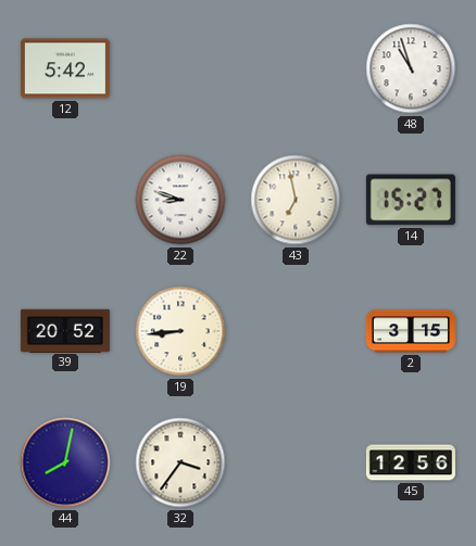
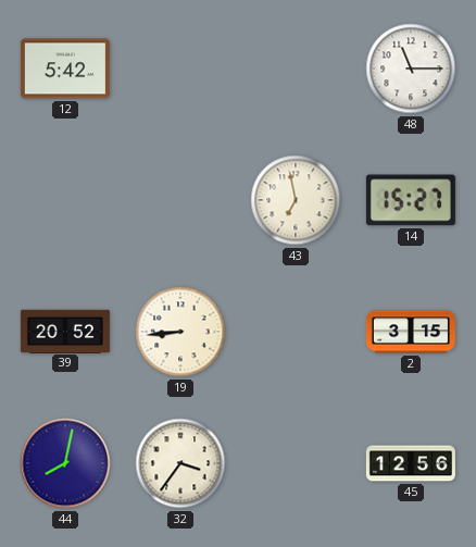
48: 10:57 -> 11:15
22: 8:48 -> none
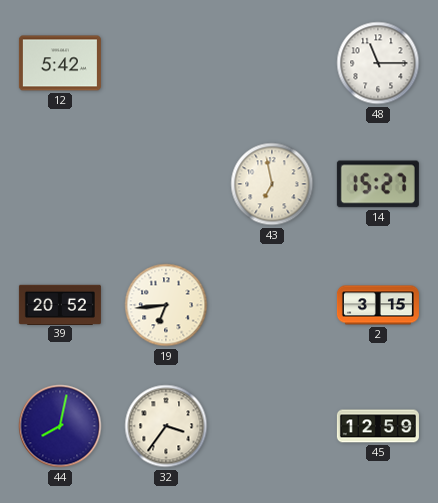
19: 8:44 -> 6:44
45: 12:56 -> 12:59
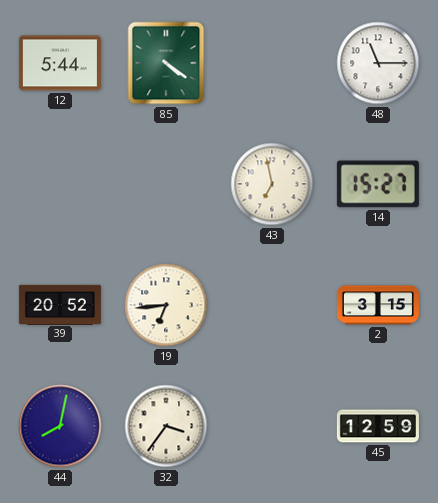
12: 5:42 -> 5:44
85: none -> 4:21
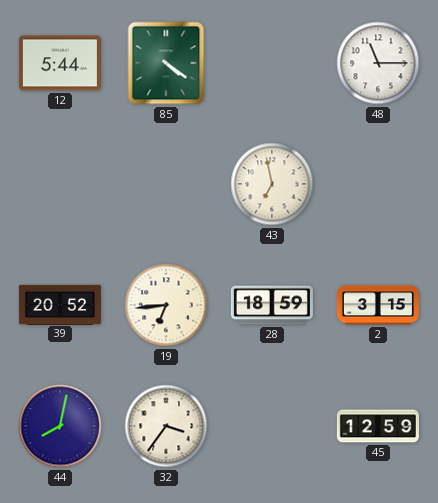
14: 15:27 -> none
28: none -> 18:59
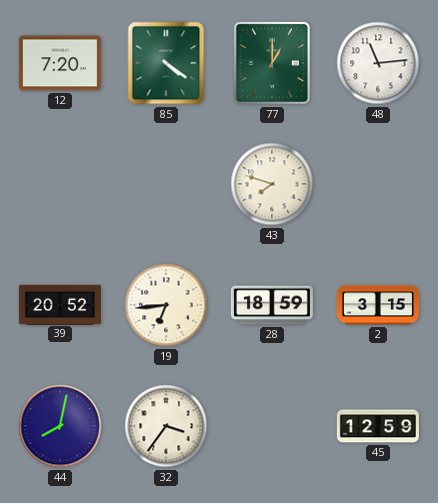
12: 5:44 -> 7:20
77: none -> 1:00
48: 11:15 -> 11:14
43: 6:58 -> 7:48
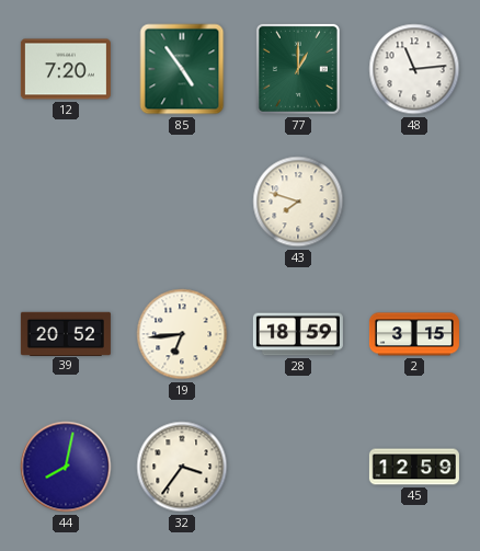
85: 4:21 -> 4:54
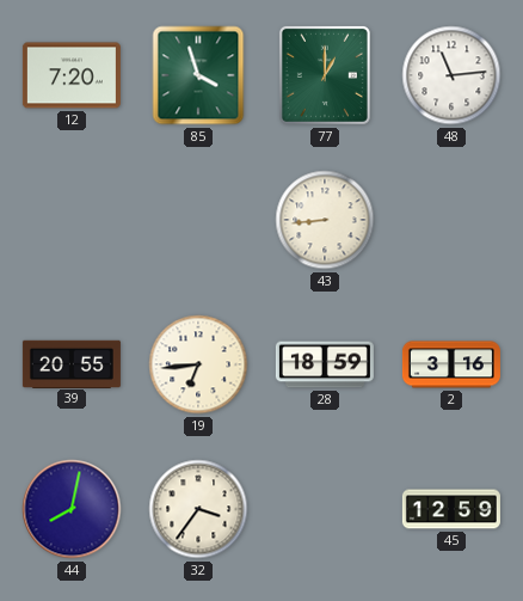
85: 4:54 -> 3:57
43: 7:48 -> 8:44
39: 20:52 -> 20:55
2: 3:15 -> 3:16
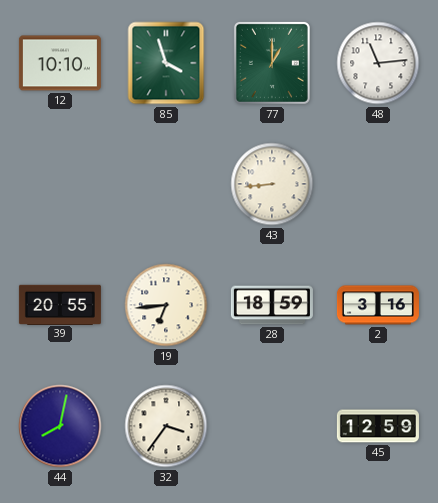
12: 7:20 -> 10:10
